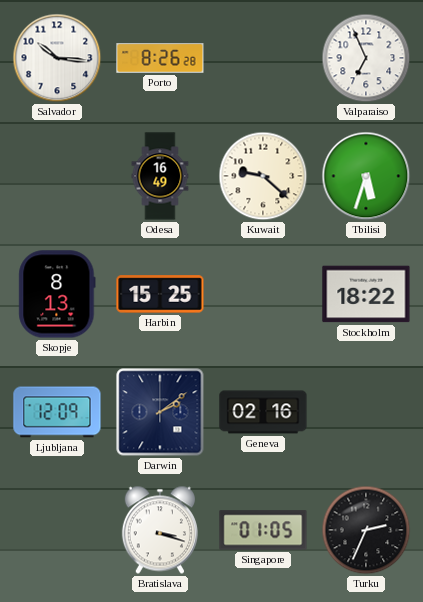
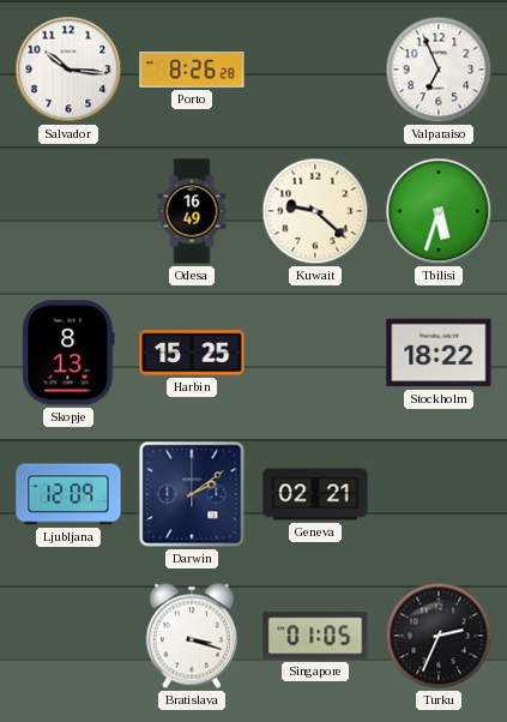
Geneva: 02:16 -> 02:21
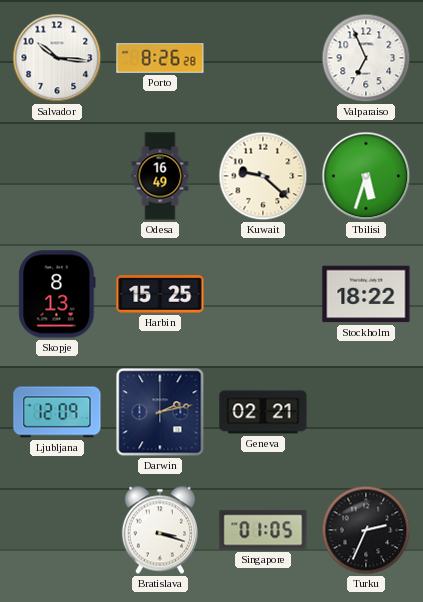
Darwin: 2:09 -> 2:13
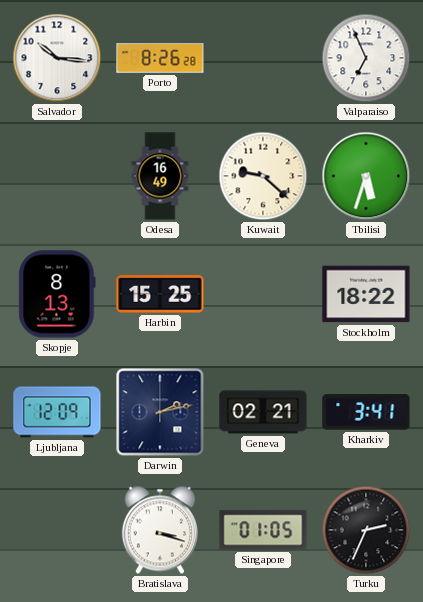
Kharkiv: none -> 3:41
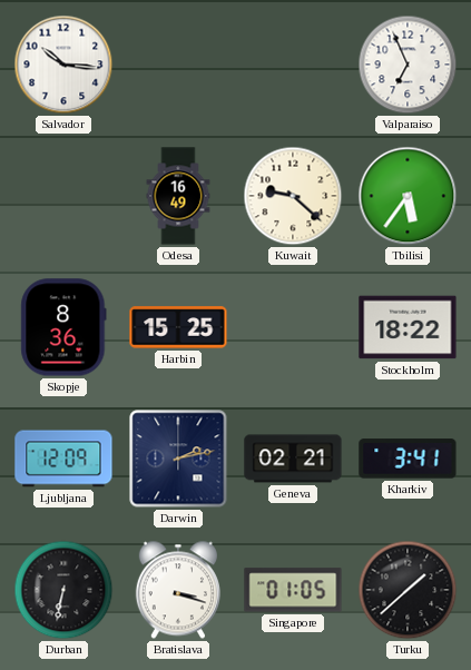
Porto: 8:26 -> none
Tbilisi: 5:33 -> 5:36
Skopje: 8:13 -> 8:36
Durban: none -> 6:32
Turku: 2:34 -> 1:38
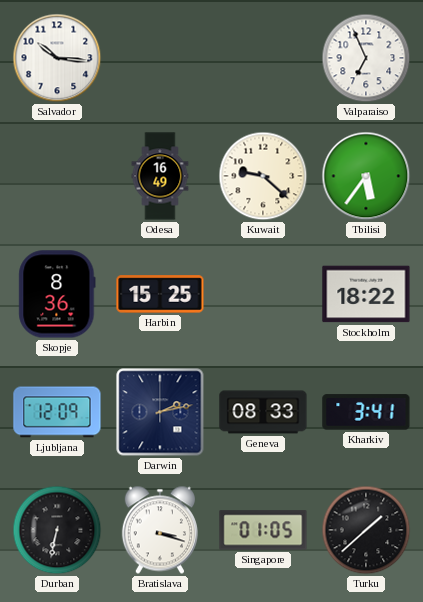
Geneva: 02:21 -> 08:33
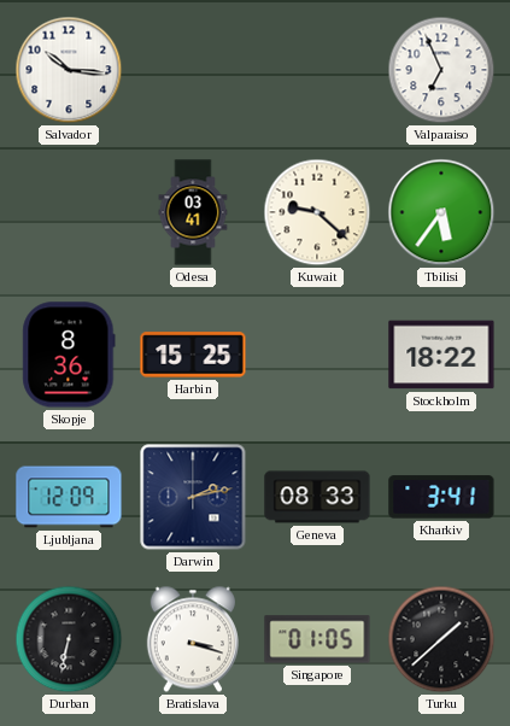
Odesa: 16:49 -> 03:41
